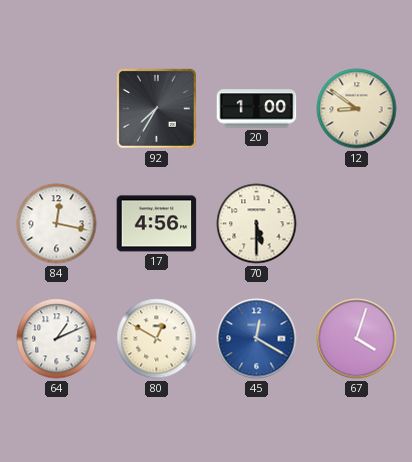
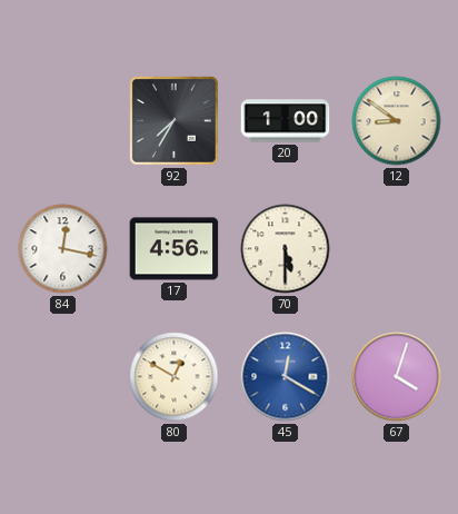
64: 1:11 -> none
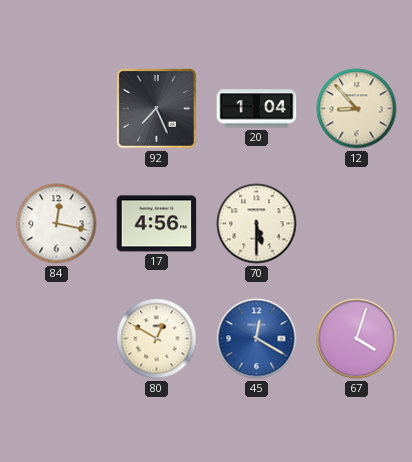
92: 7:35 -> 7:26
20: 1:00 -> 1:04
12: 8:51 -> 8:53
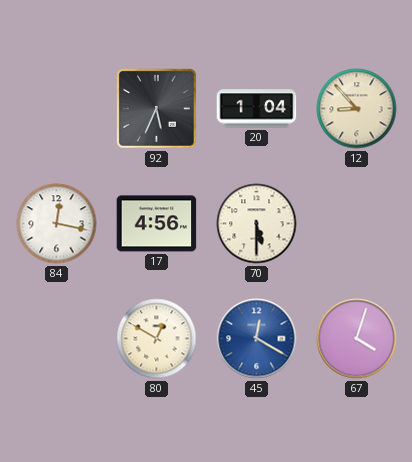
92: 7:26 -> 5:34
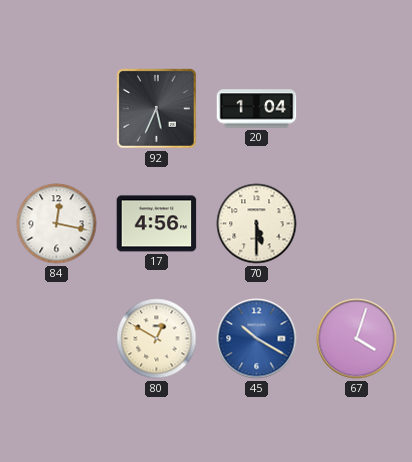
12: 8:53 -> none
45: 12:20 -> 10:20
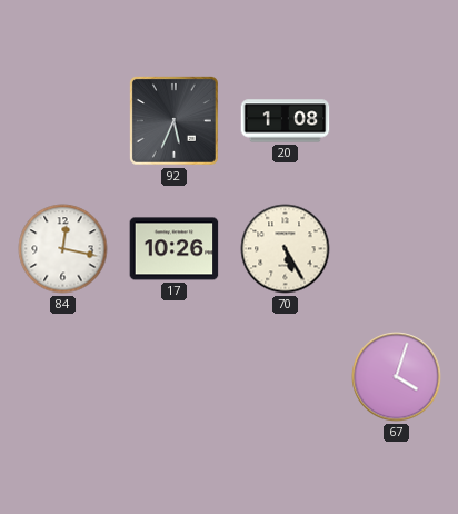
20: 1:04 -> 1:08
17: 4:56 -> 10:26
70: 5:30 -> 5:25
80: 12:50 -> none
45: 10:20 -> none
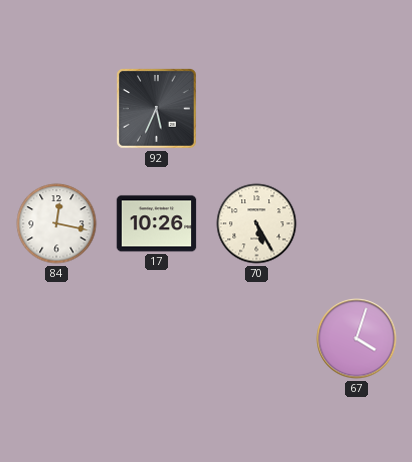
20: 1:08 -> none
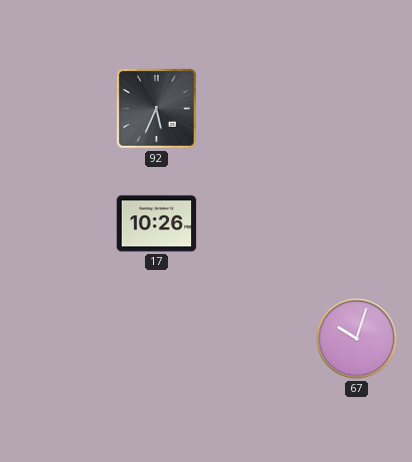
84: 12:17 -> none
70: 5:25 -> none
67: 4:03 -> 10:03
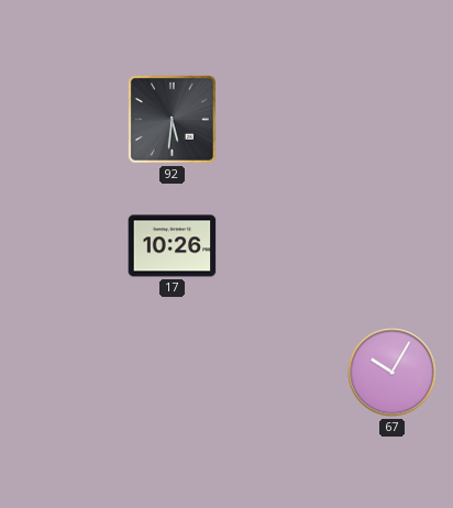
92: 5:34 -> 5:31
67: 10:03 -> 10:05
